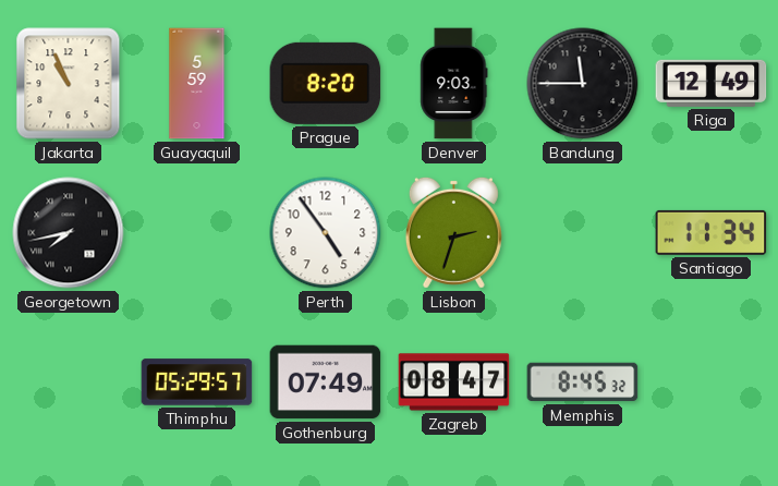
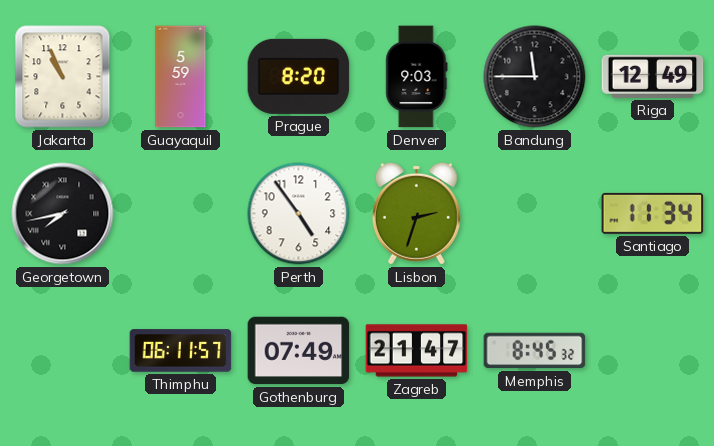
Thimphu: 05:29 -> 06:11
Zagreb: 08:47 -> 21:47
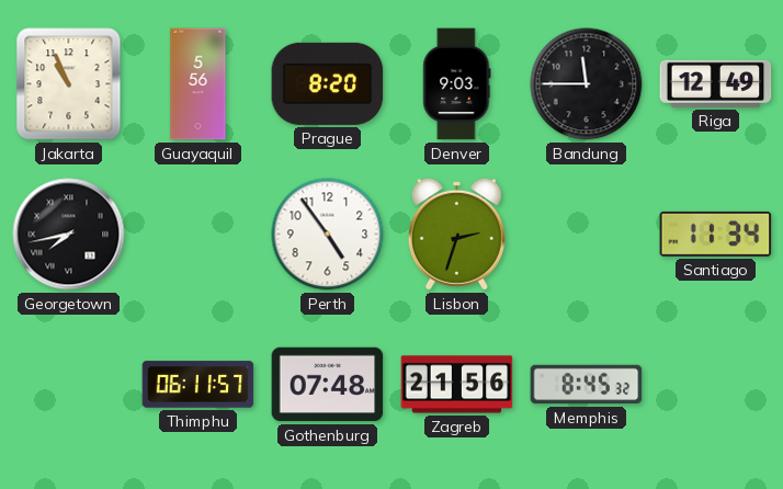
Guayaquil: 5:59 -> 5:56
Gothenburg: 07:49 -> 07:48
Zagreb: 21:47 -> 21:56
